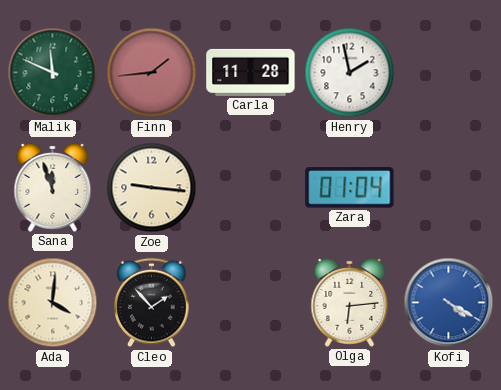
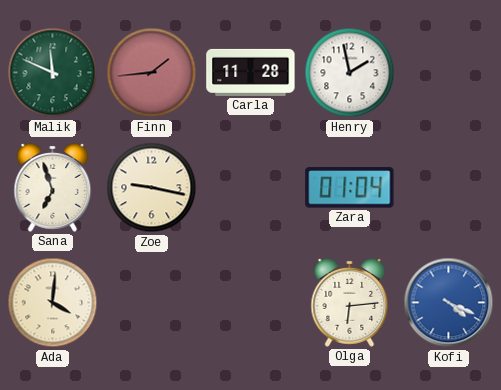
Sana: 11:57 -> 6:57
Zoe: 9:16 -> 9:17
Cleo: 1:53 -> none
Kofi: 4:20 -> 4:19
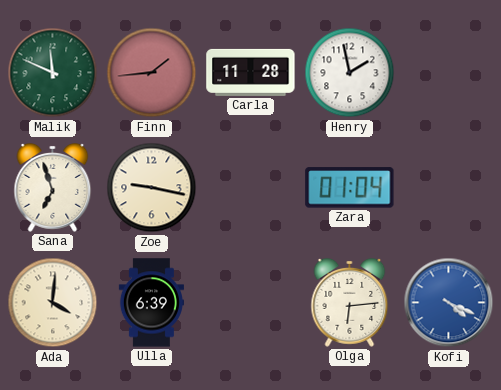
Ulla: none -> 6:39
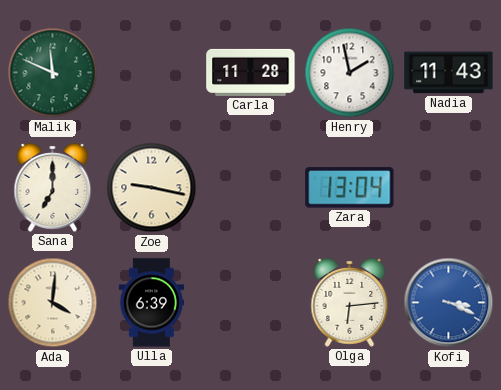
Finn: 1:44 -> none
Nadia: none -> 11:43
Sana: 6:57 -> 7:00
Zara: 01:04 -> 13:04
Kofi: 4:19 -> 3:19
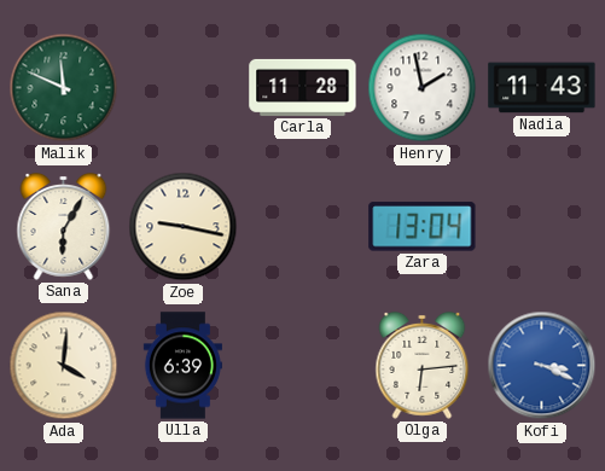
Sana: 7:00 -> 6:05
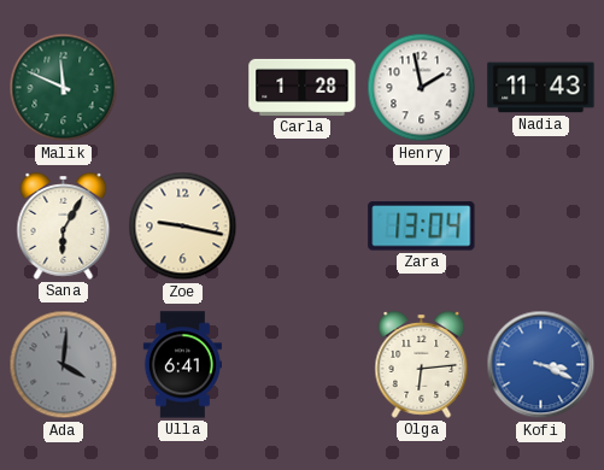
Carla: 11:28 -> 1:28
Ada dial: cream -> grey
Ulla: 6:39 -> 6:41
